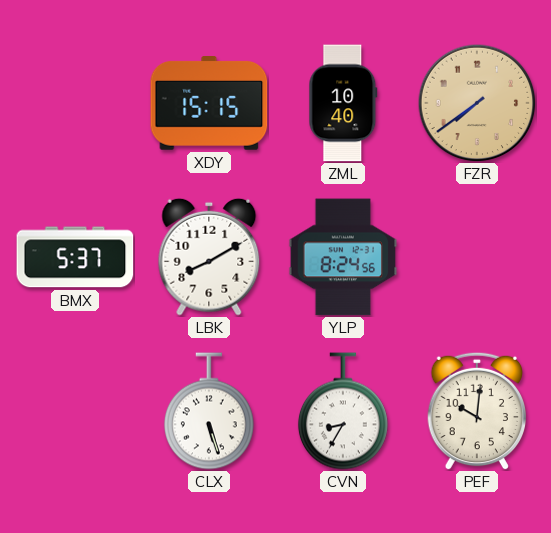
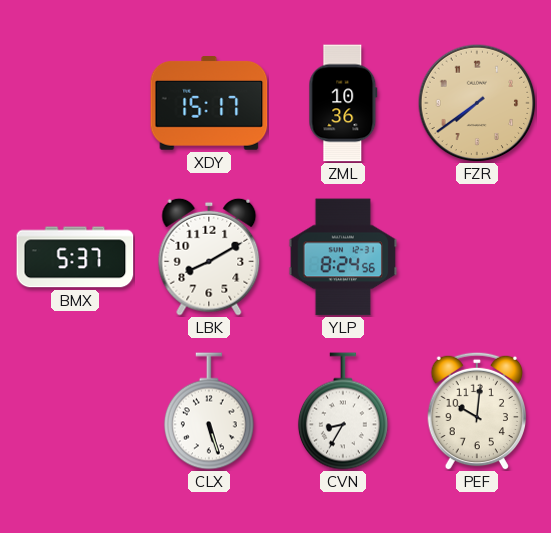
XDY: 15:15 -> 15:17
ZML: 10:40 -> 10:36
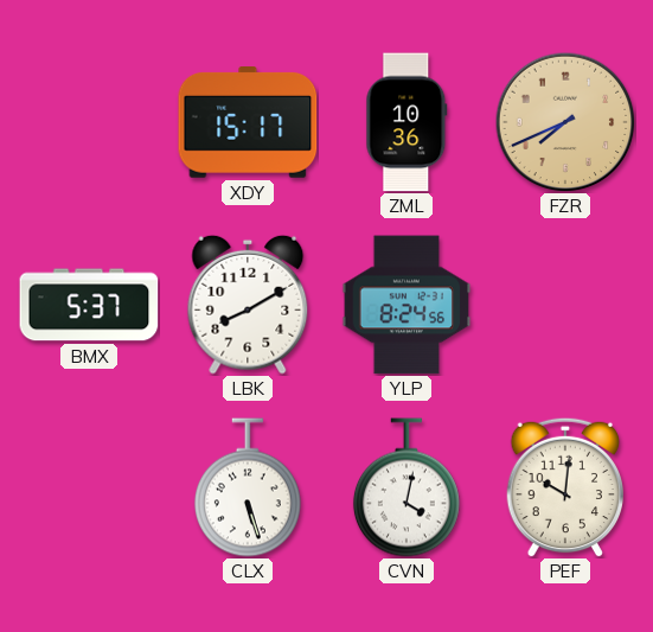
FZR: 7:39 -> 7:41
CVN: 8:35 -> 4:02
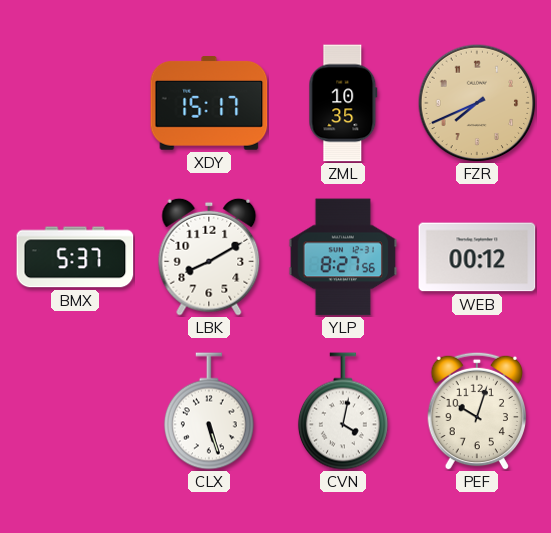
ZML: 10:36 -> 10:35
YLP: 8:24 -> 8:27
WEB: none -> 00:12
PEF: 10:01 -> 10:03
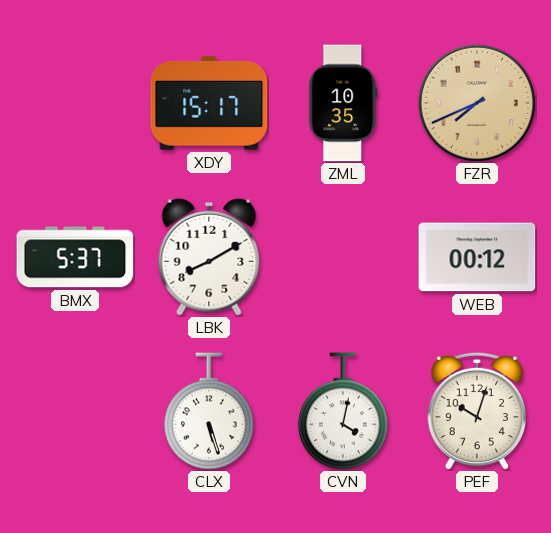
YLP: 8:27 -> none
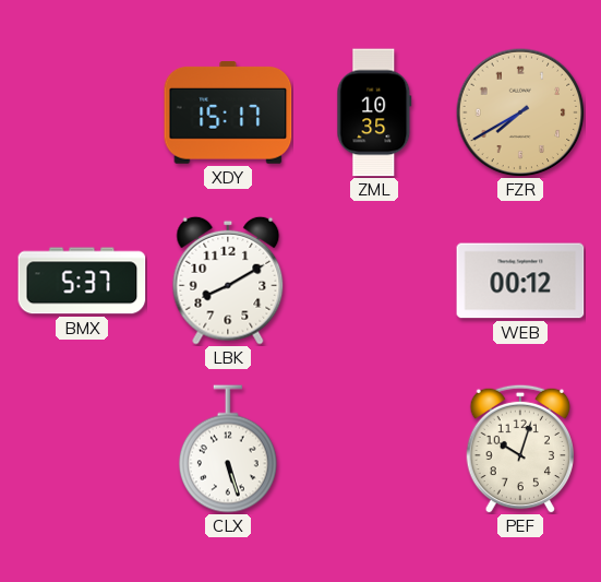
FZR: 7:41 -> 7:40
CVN: 4:02 -> none
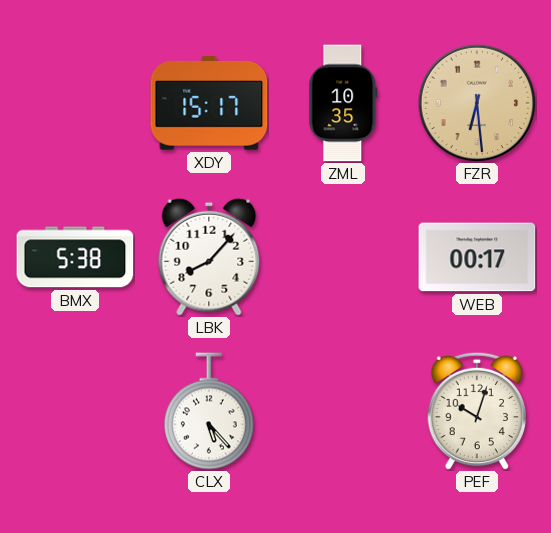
FZR: 7:40 -> 6:29
BMX: 5:37 -> 5:38
LBK: 8:10 -> 8:07
WEB: 00:12 -> 00:17
CLX: 5:27 -> 5:23
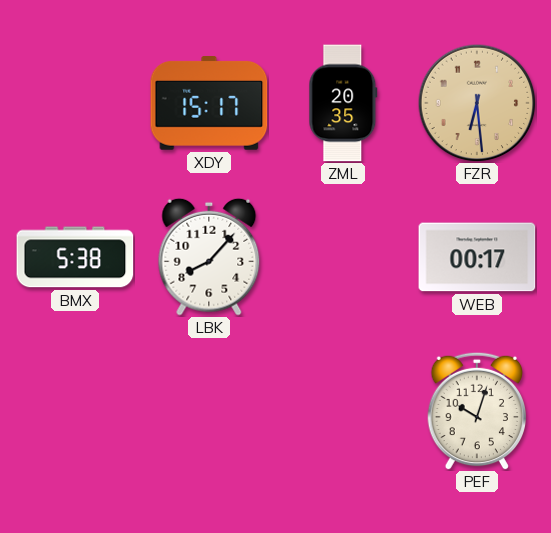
ZML: 10:35 -> 20:35
CLX: 5:23 -> none
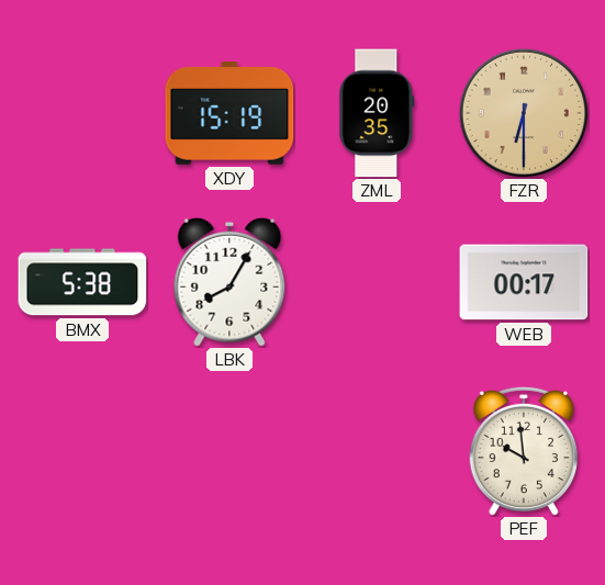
XDY: 15:17 -> 15:19
FZR: 6:29 -> 6:30
LBK: 8:07 -> 8:05
PEF: 10:03 -> 9:59
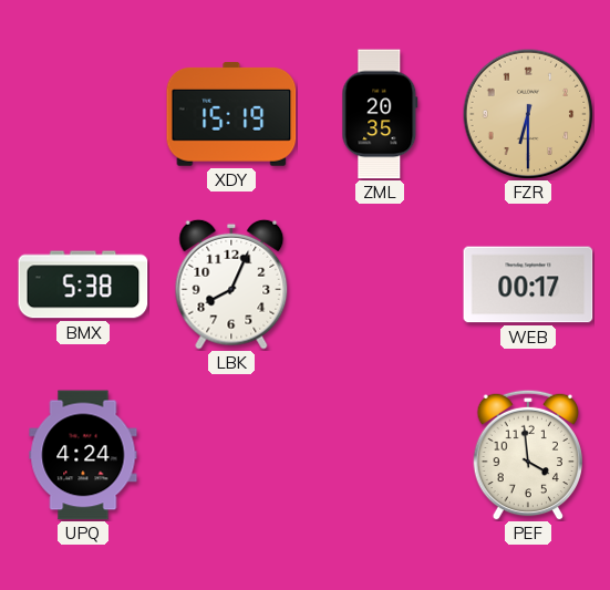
LBK: 8:05 -> 8:04
UPQ: none -> 4:24
PEF: 9:59 -> 3:59
